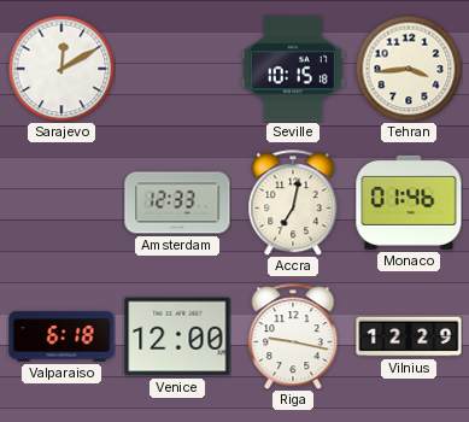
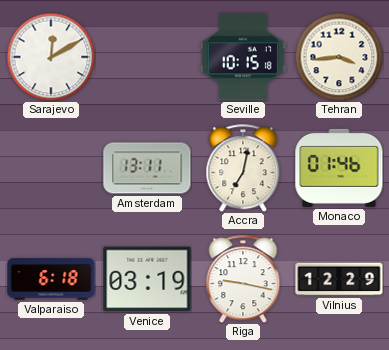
Amsterdam: 12:33 -> 13:11
Venice: 12:00 -> 03:19
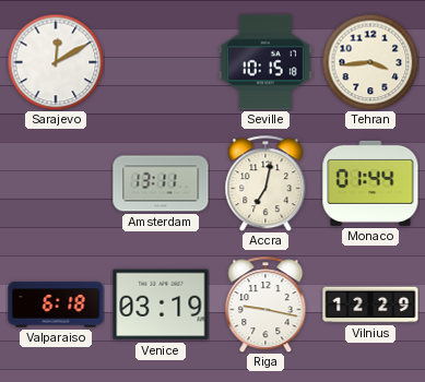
Monaco: 01:46 -> 01:44
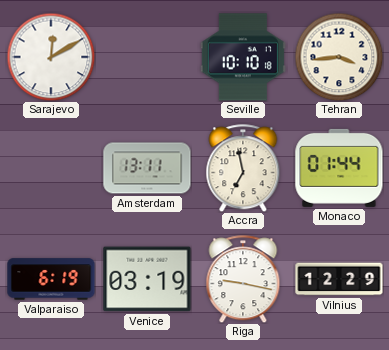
Seville: 10:15 -> 10:10
Accra: 7:02 -> 6:58
Valparaiso: 6:18 -> 6:19
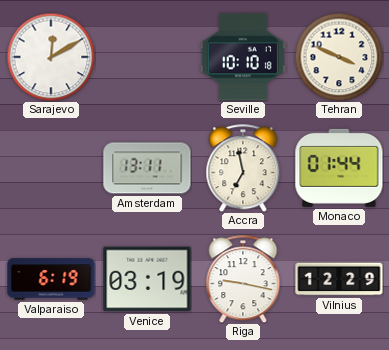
Tehran: 3:44 -> 3:49
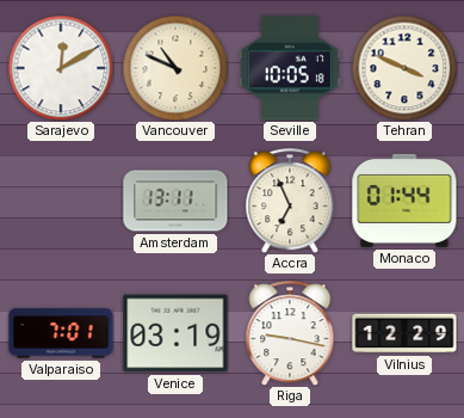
Vancouver: none -> 10:49
Seville: 10:10 -> 10:05
Accra: 6:58 -> 6:56
Valparaiso: 6:19 -> 7:01
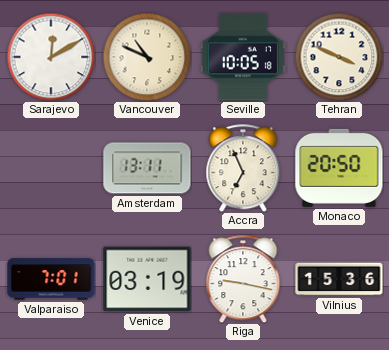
Monaco: 01:44 -> 20:50
Vilnius: 12:29 -> 15:36
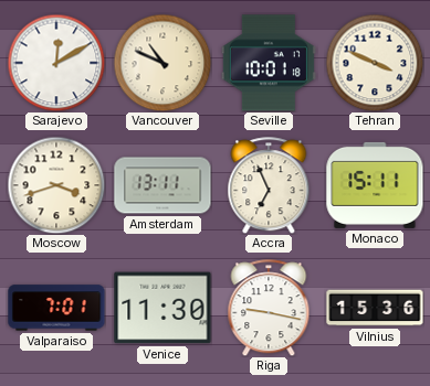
Seville: 10:05 -> 10:01
Moscow: none -> 3:42
Monaco: 20:50 -> 15:11
Venice: 03:19 -> 11:30
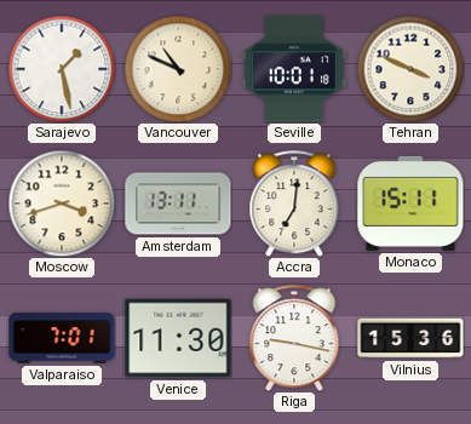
Sarajevo: 12:10 -> 1:28
Accra: 6:56 -> 7:01
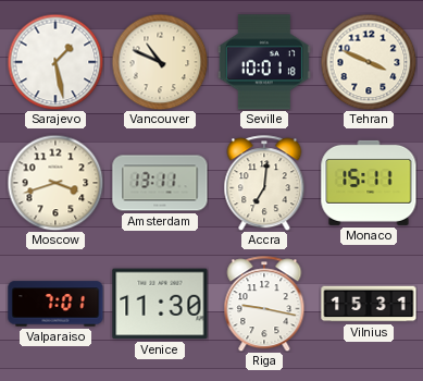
Vilnius: 15:36 -> 15:31
